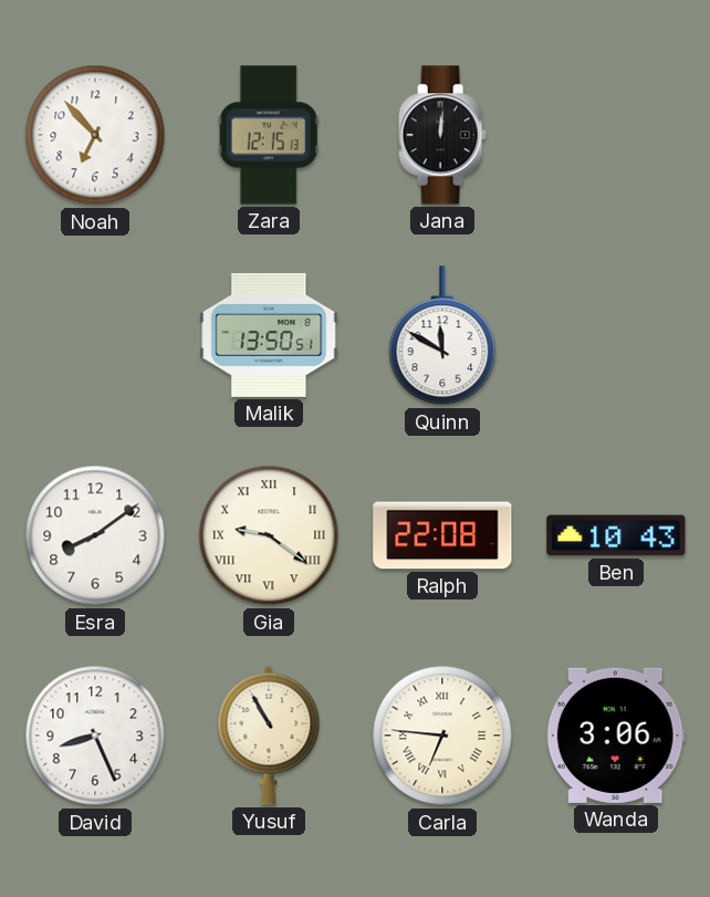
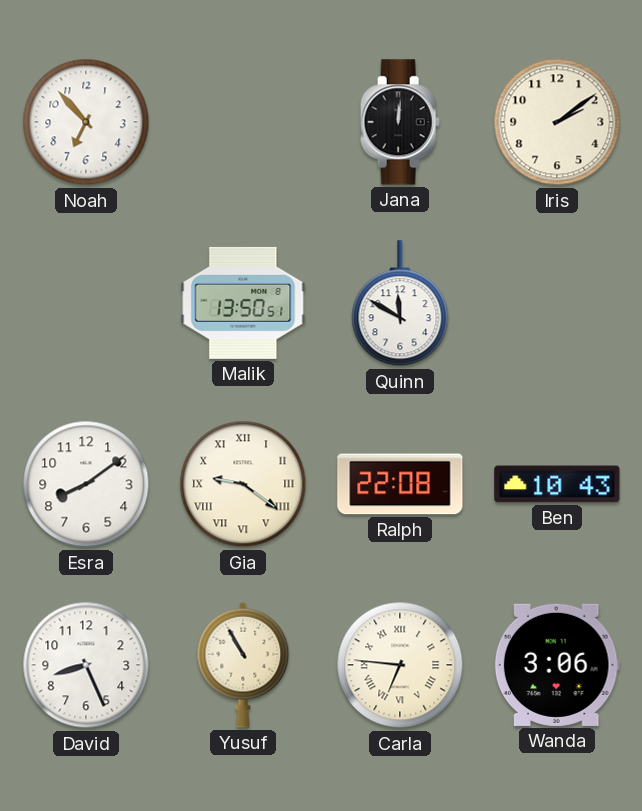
Zara: 12:15 -> none
Iris: none -> 2:09
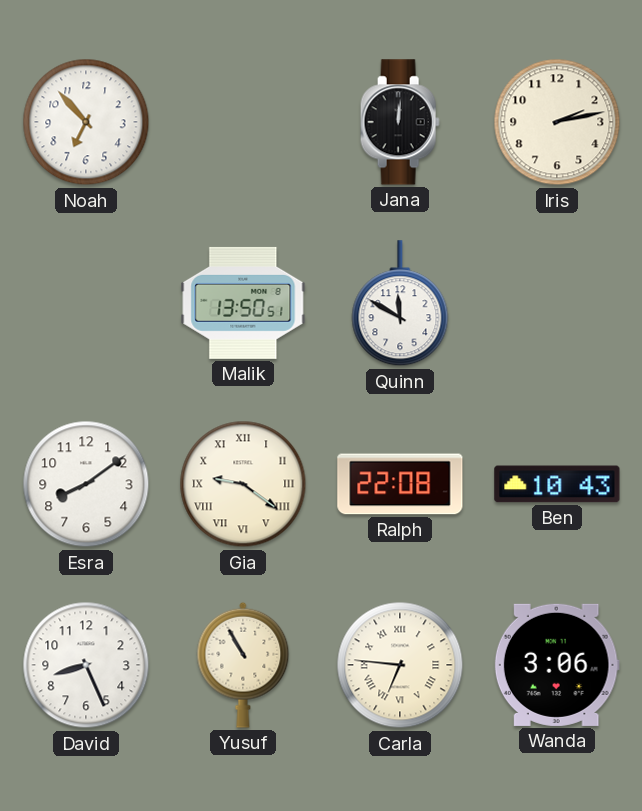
Iris: 2:09 -> 2:13
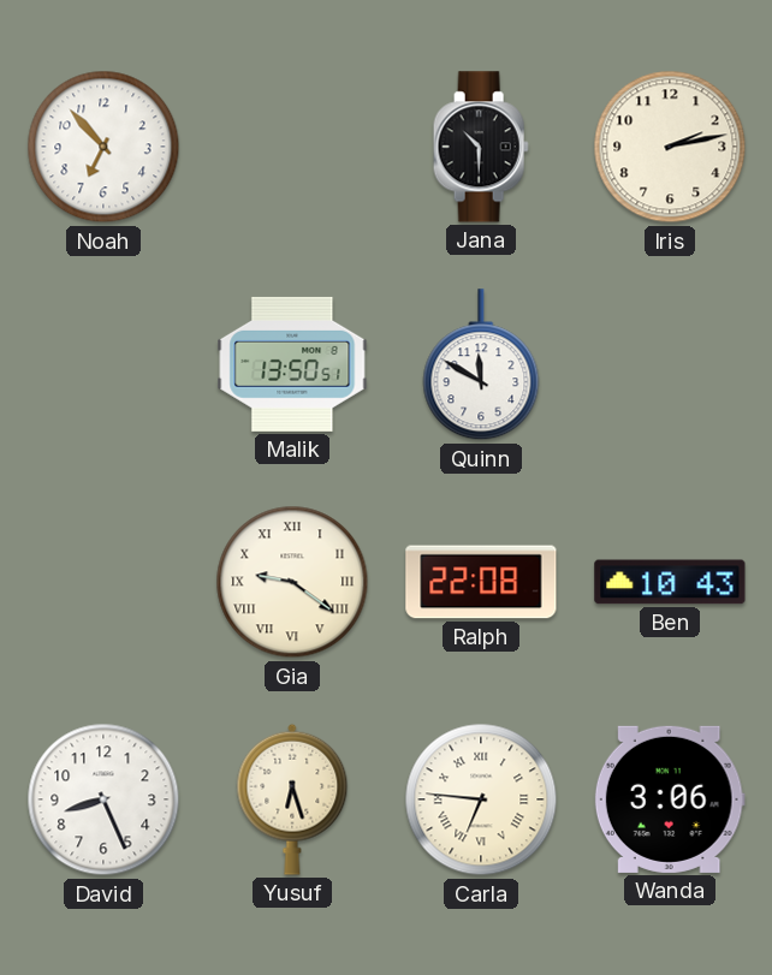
Jana: 12:01 -> 10:30
Esra: 8:09 -> none
Yusuf: 10:55 -> 6:27
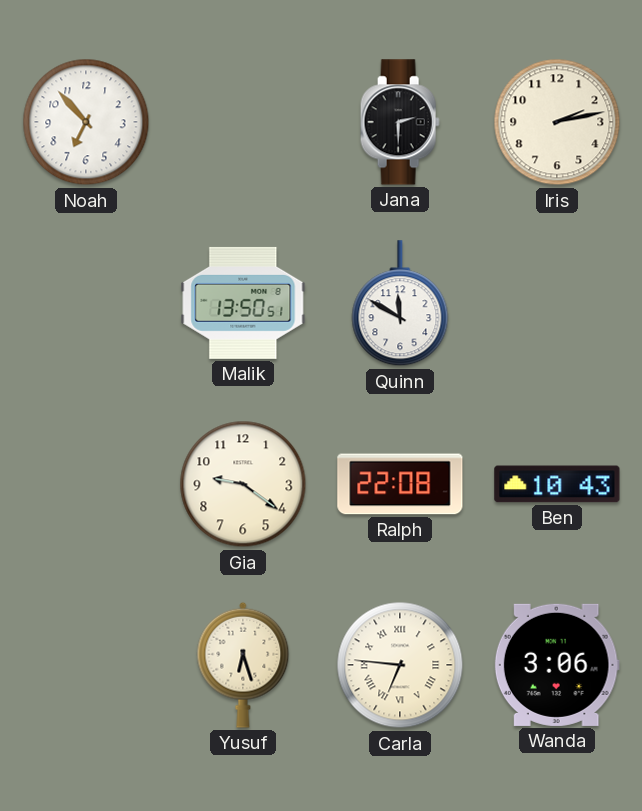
Jana: 10:30 -> 2:30
Gia numerals: Roman -> Arabic
David: 8:26 -> none
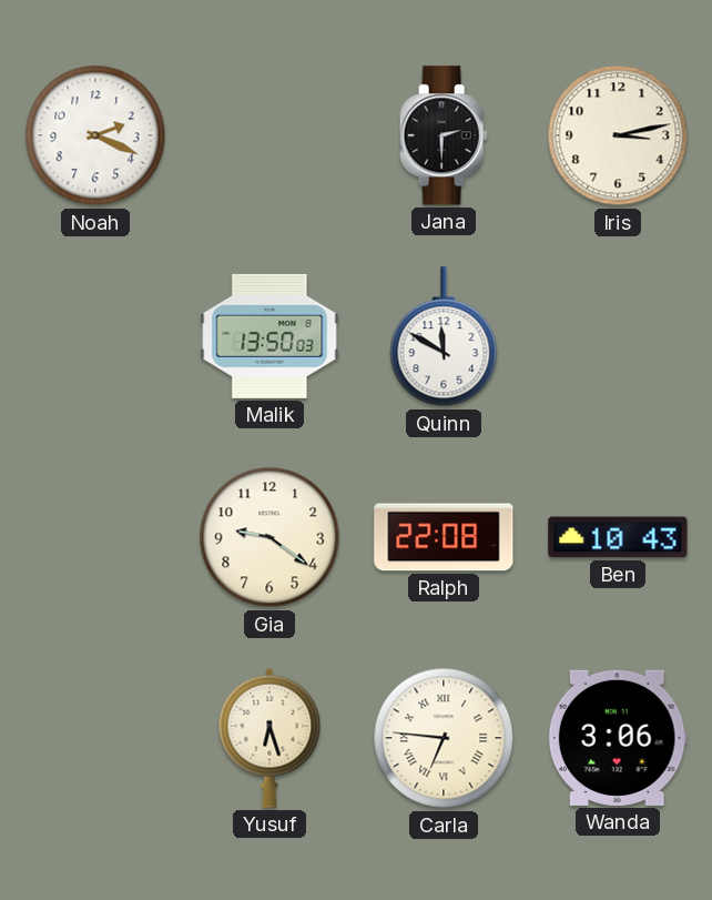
Noah: 6:53 -> 2:19
Iris: 2:13 -> 3:13
Malik: 13:50:51 -> 13:50:03
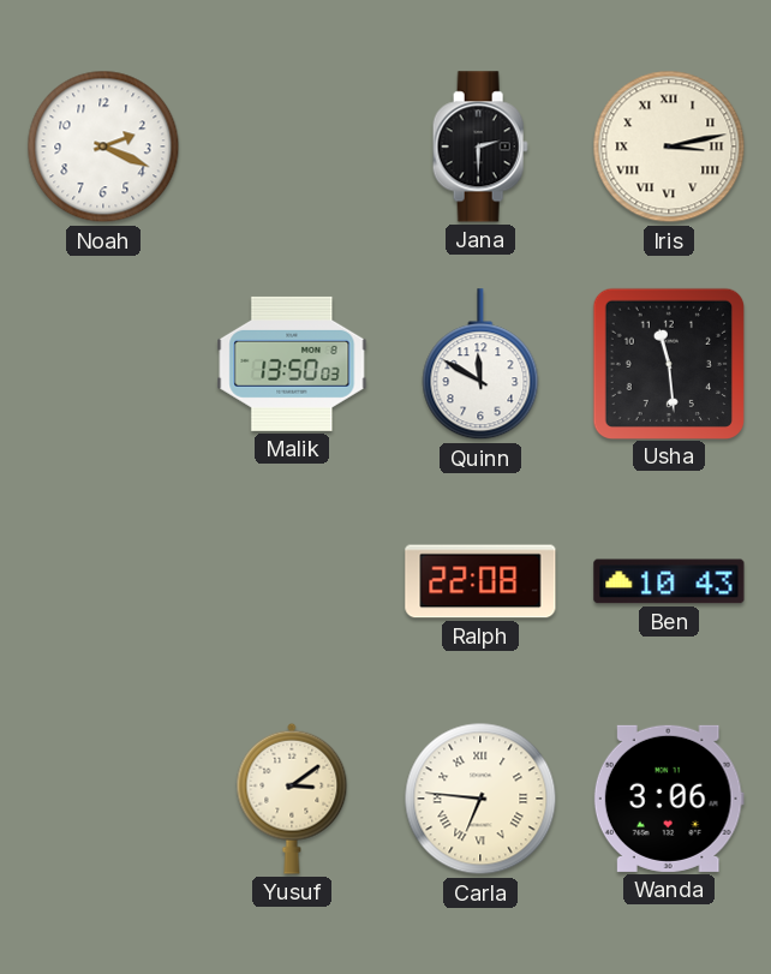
Iris numerals: Arabic -> Roman
Usha: none -> 11:29
Gia: 9:21 -> none
Yusuf: 6:27 -> 3:09
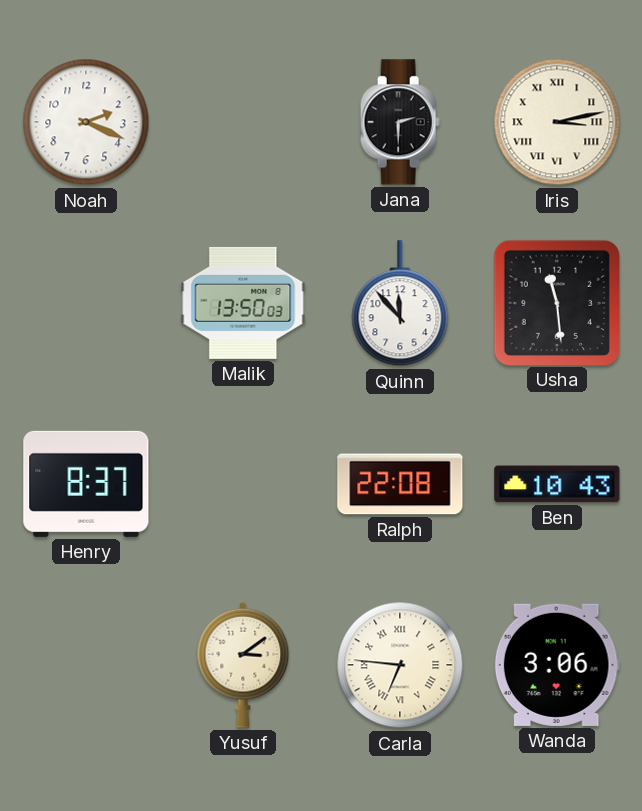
Quinn: 11:50 -> 11:53
Henry: none -> 8:37
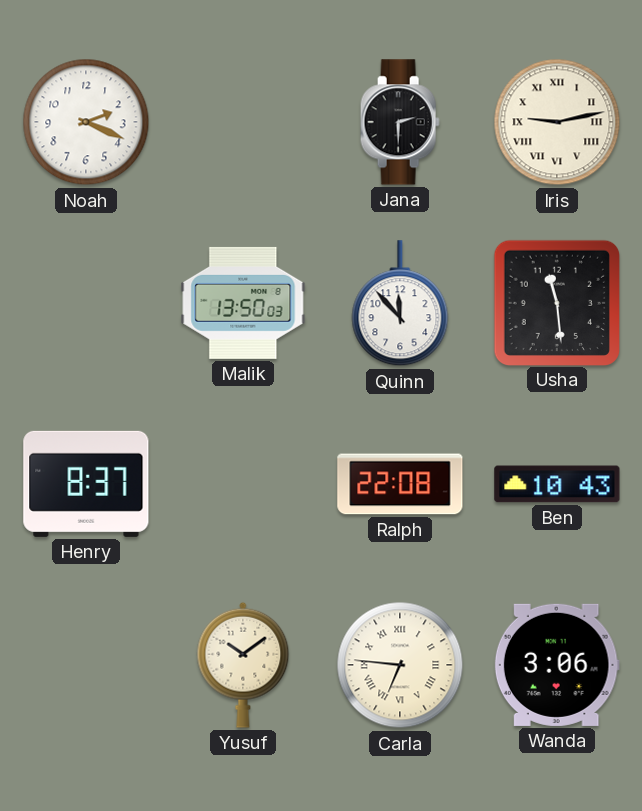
Iris: 3:13 -> 9:13
Yusuf: 3:09 -> 10:09
